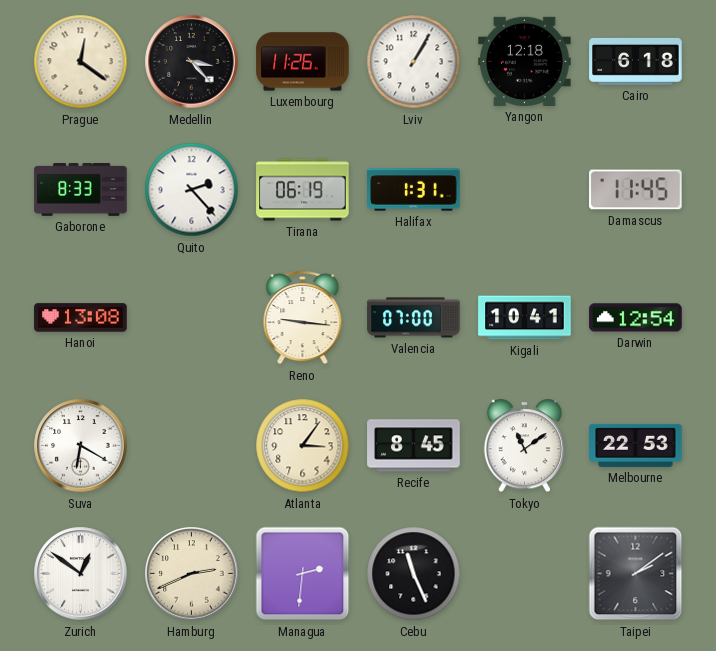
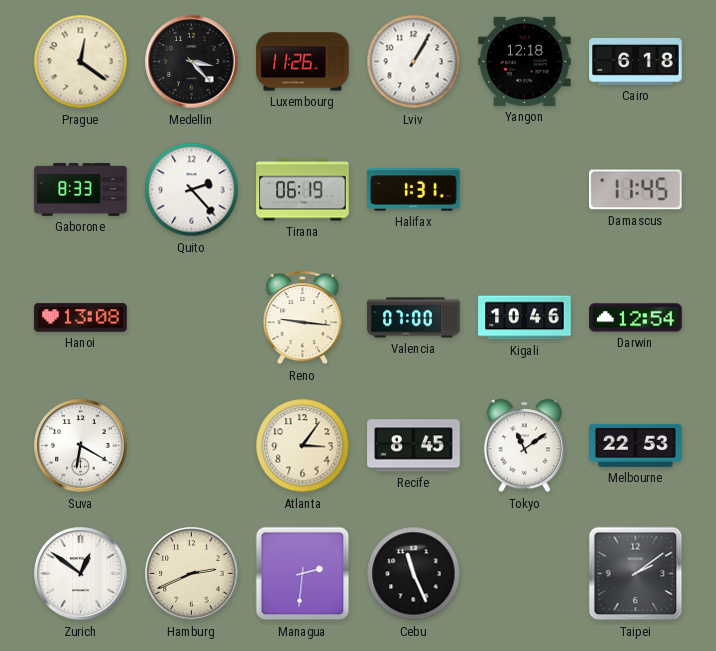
Kigali: 10:41 -> 10:46
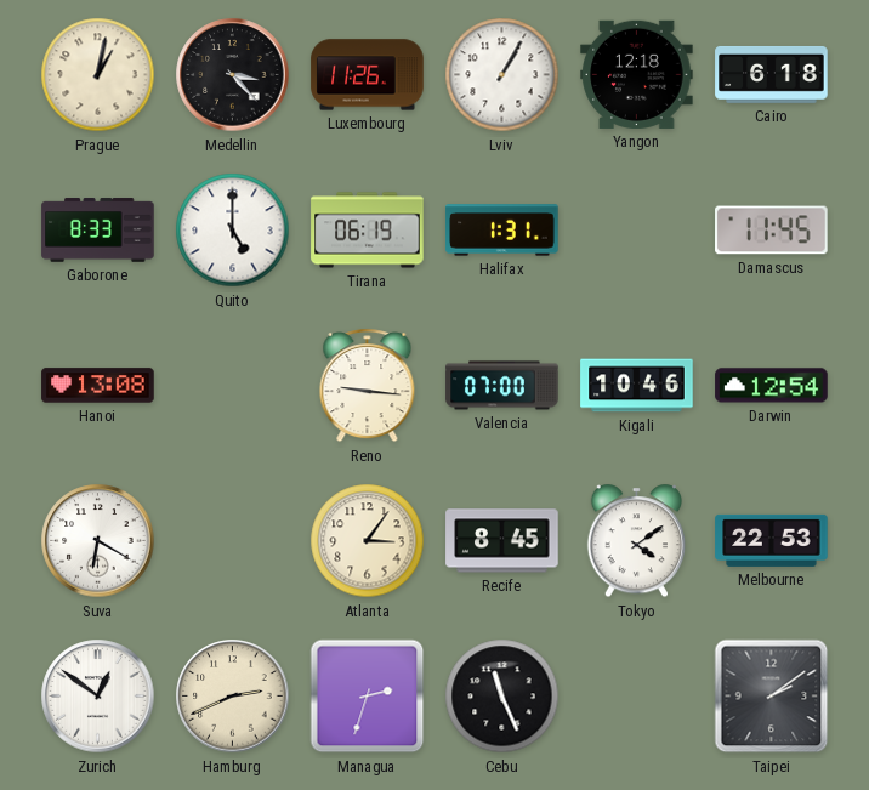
Prague: 12:21 -> 1:02
Quito: 2:23 -> 5:00
Tokyo: 11:09 -> 4:09
Managua: 2:31 -> 2:33
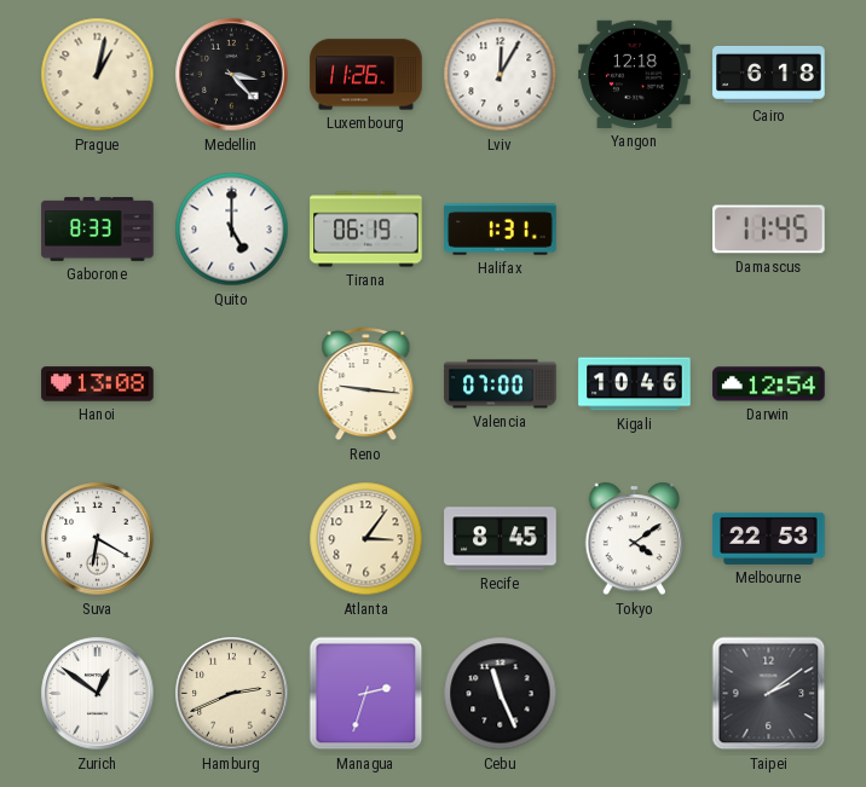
Lviv: 1:05 -> 12:05
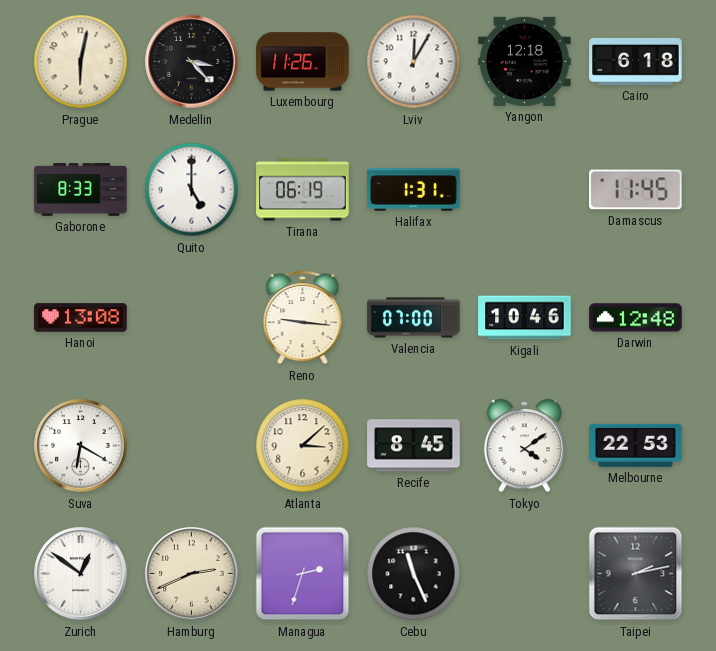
Prague: 1:02 -> 6:02
Darwin: 12:54 -> 12:48
Atlanta: 3:06 -> 3:08
Taipei: 2:09 -> 2:13
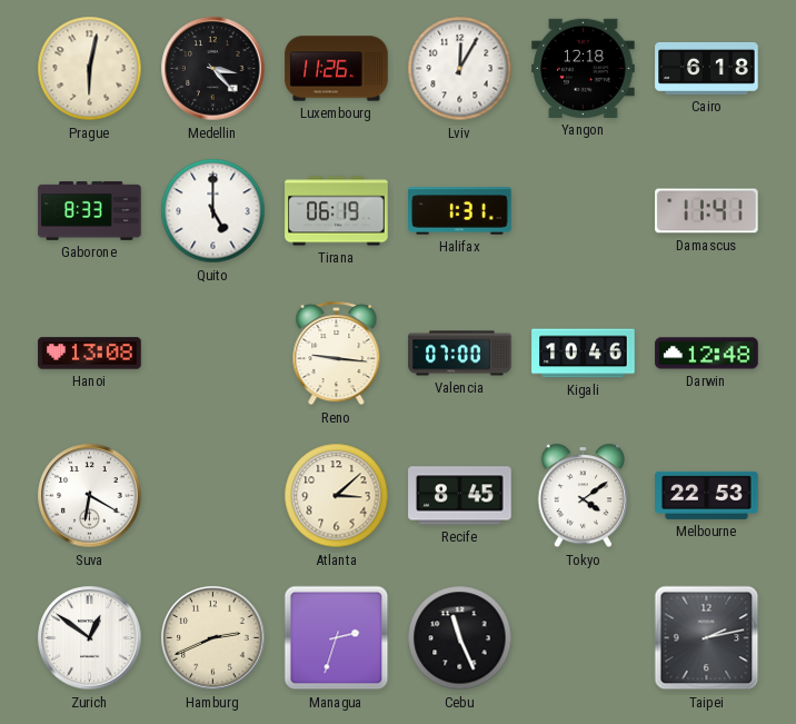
Damascus: 11:45 -> 11:41
